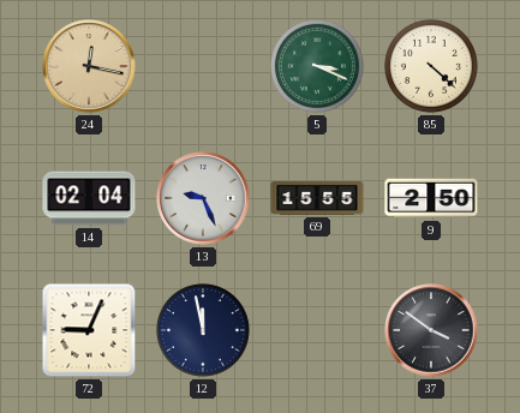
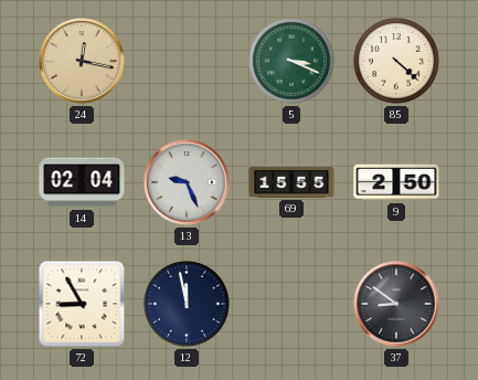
72: 9:04 -> 8:55
37: 3:51 -> 8:51
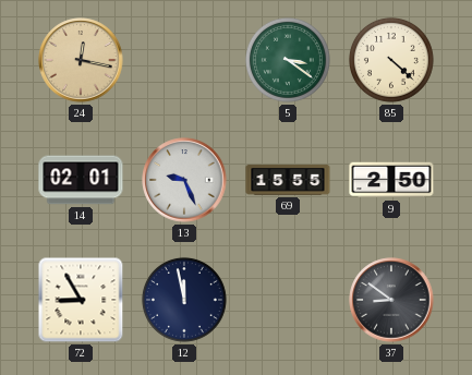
5: 3:19 -> 3:21
14: 02:04 -> 02:01
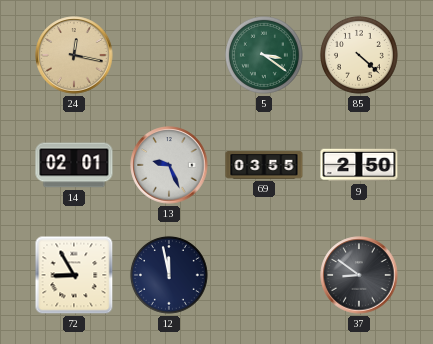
69: 15:55 -> 03:55
